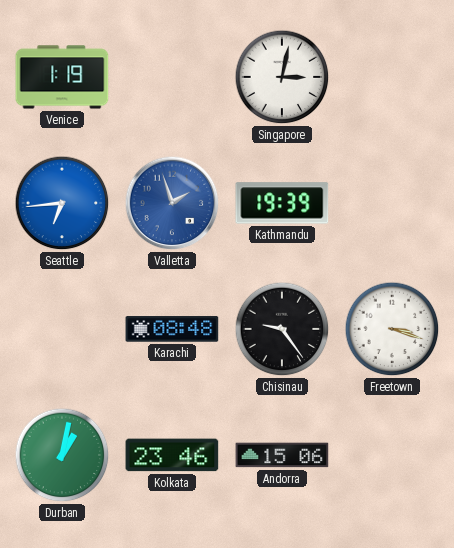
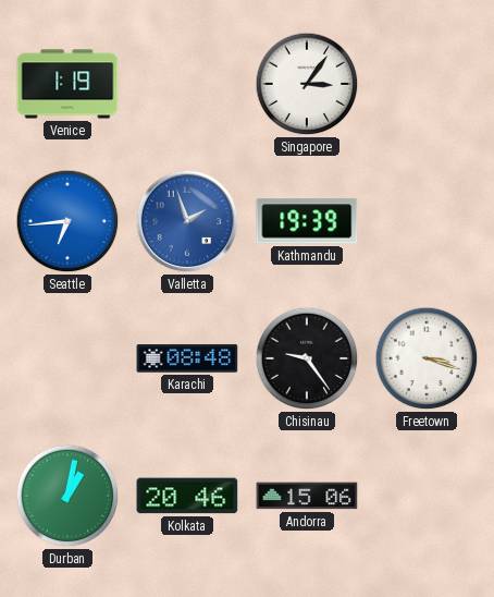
Singapore: 3:02 -> 3:06
Kolkata: 23:46 -> 20:46
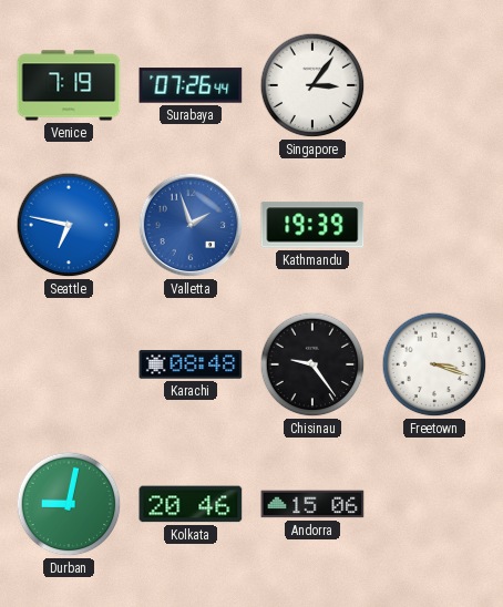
Venice: 1:19 -> 7:19
Surabaya: none -> 07:26
Seattle: 6:44 -> 6:47
Durban: 1:02 -> 9:02
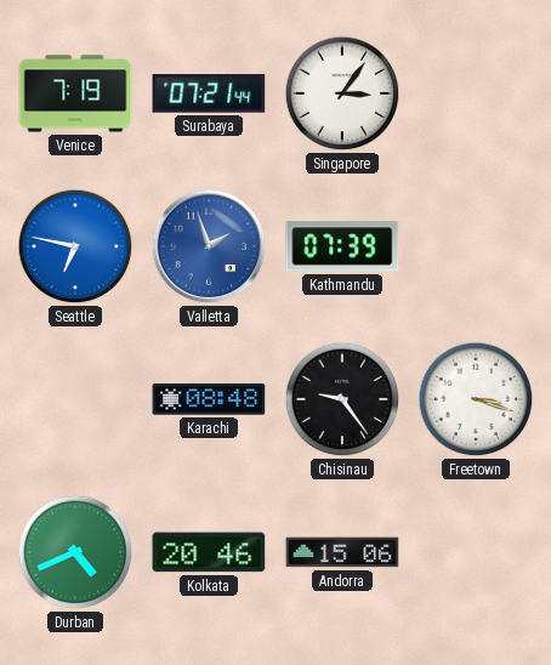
Surabaya: 07:26 -> 07:21
Kathmandu: 19:39 -> 07:39
Durban: 9:02 -> 4:41
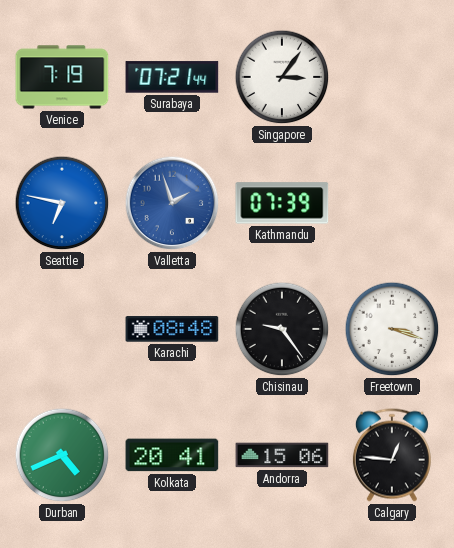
Kolkata: 20:46 -> 20:41
Calgary: none -> 12:46
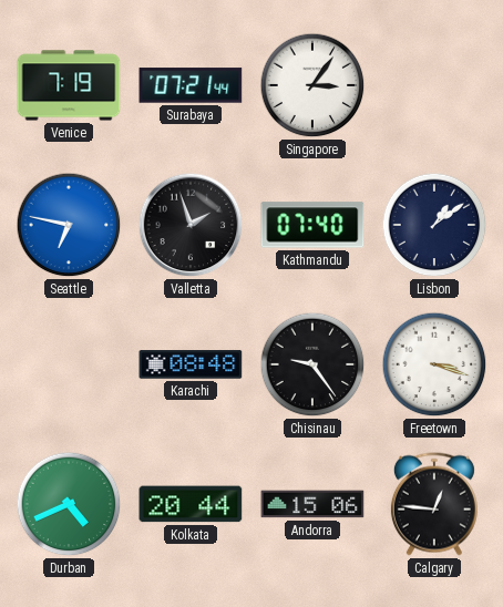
Valletta dial: blue -> black
Kathmandu: 07:39 -> 07:40
Lisbon: none -> 1:09
Kolkata: 20:41 -> 20:44
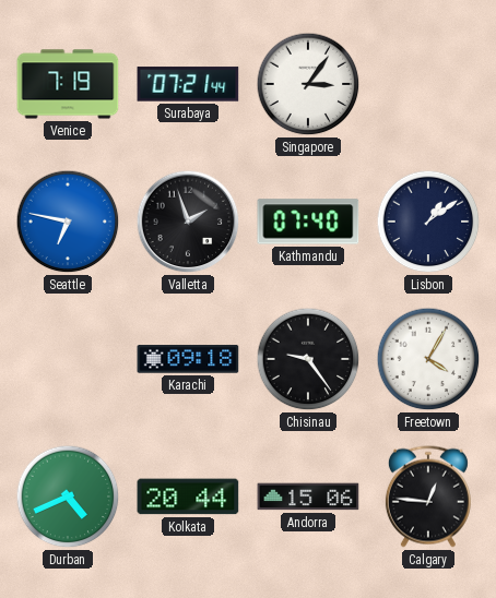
Karachi: 08:48 -> 09:18
Freetown: 3:18 -> 4:05
